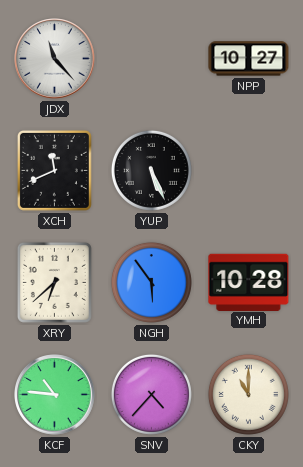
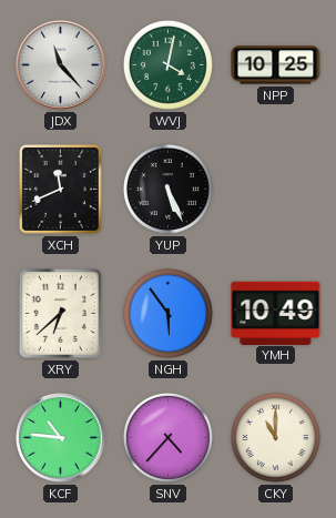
WVJ: none -> 4:02
NPP: 10:27 -> 10:25
YMH: 10:28 -> 10:49
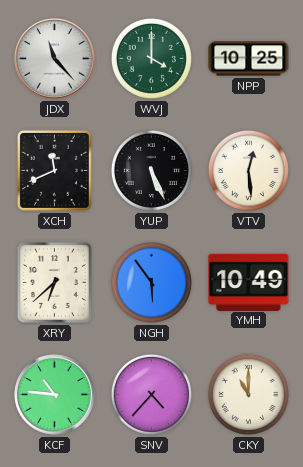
WVJ: 4:02 -> 4:00
VTV: none -> 12:29
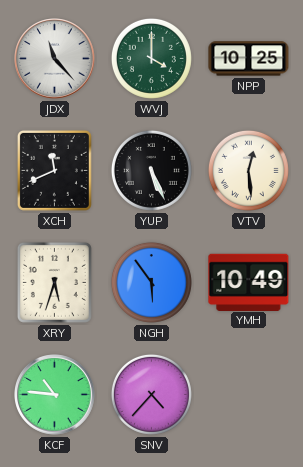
XRY: 6:38 -> 5:33
CKY: 11:00 -> none
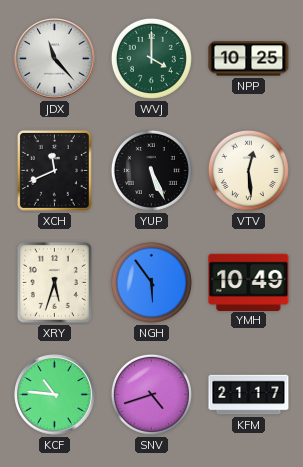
SNV: 4:37 -> 4:42
KFM: none -> 21:17
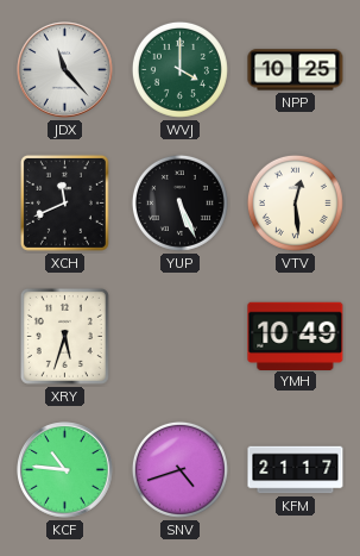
NGH: 5:54 -> none
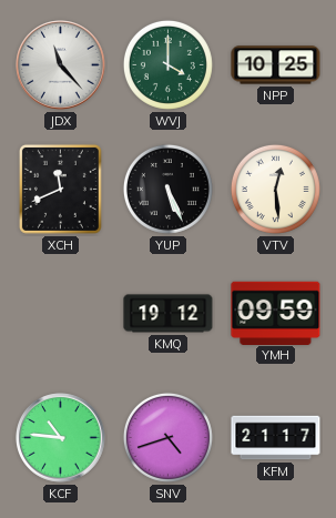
XRY: 5:33 -> none
KMQ: none -> 19:12
YMH: 10:49 -> 09:59
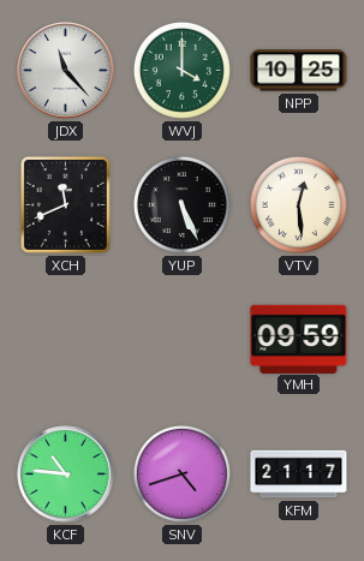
KMQ: 19:12 -> none
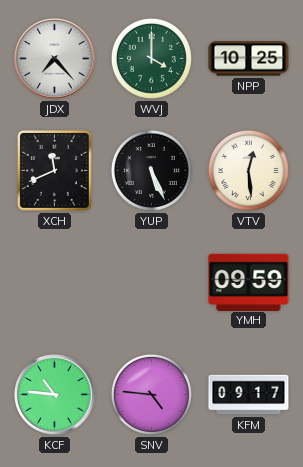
JDX: 11:23 -> 7:23
SNV: 4:42 -> 4:46
KFM: 21:17 -> 09:17
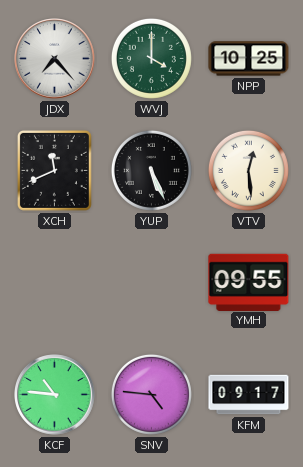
YMH: 09:59 -> 09:55
